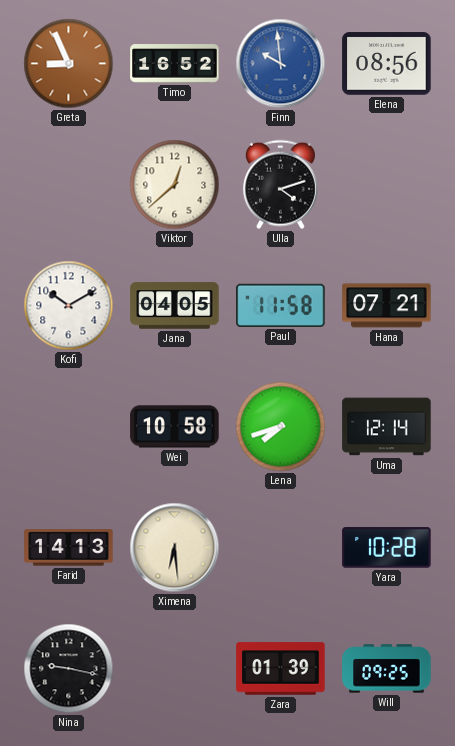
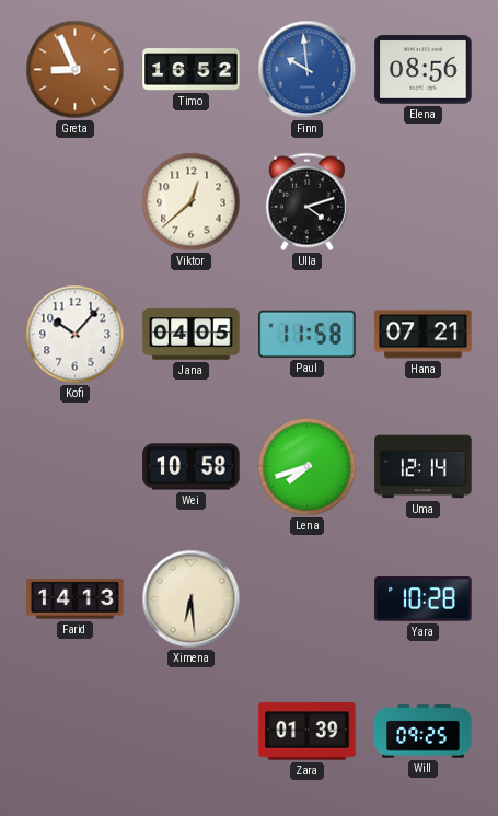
Kofi: 10:10 -> 10:07
Nina: 9:17 -> none
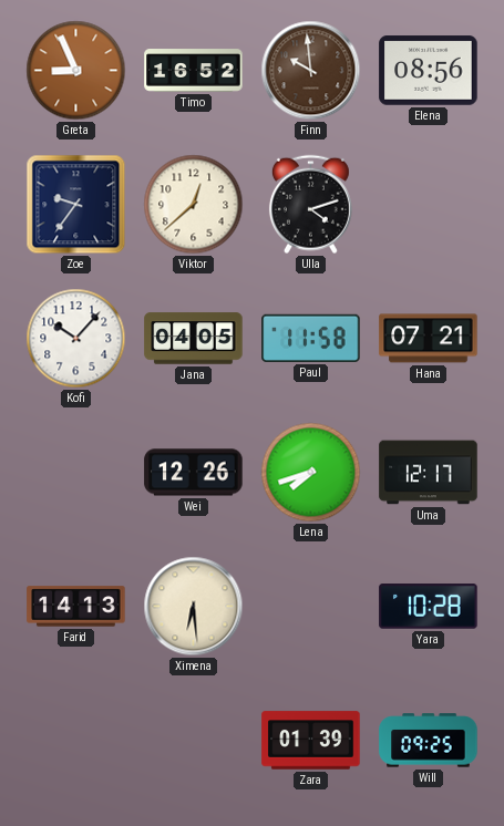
Finn dial: blue -> brown
Zoe: none -> 9:36
Wei: 10:58 -> 12:26
Uma: 12:14 -> 12:17
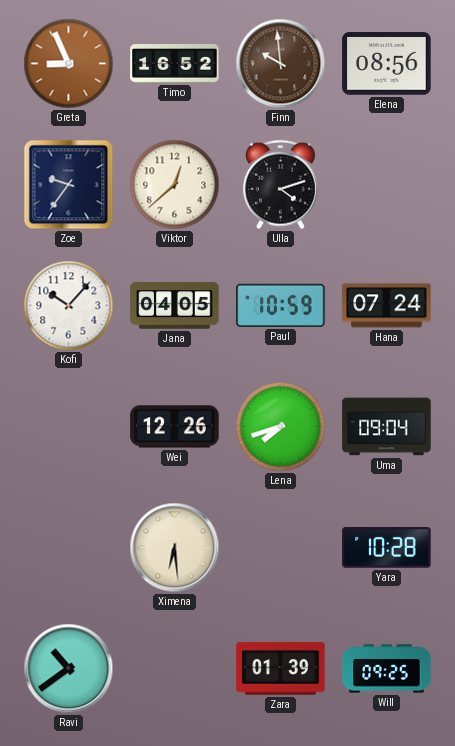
Paul: 11:58 -> 10:59
Hana: 07:21 -> 07:24
Uma: 12:17 -> 09:04
Farid: 14:13 -> none
Ravi: none -> 10:39
